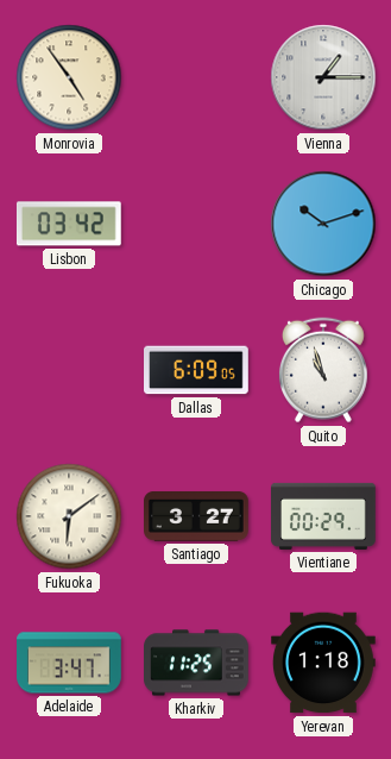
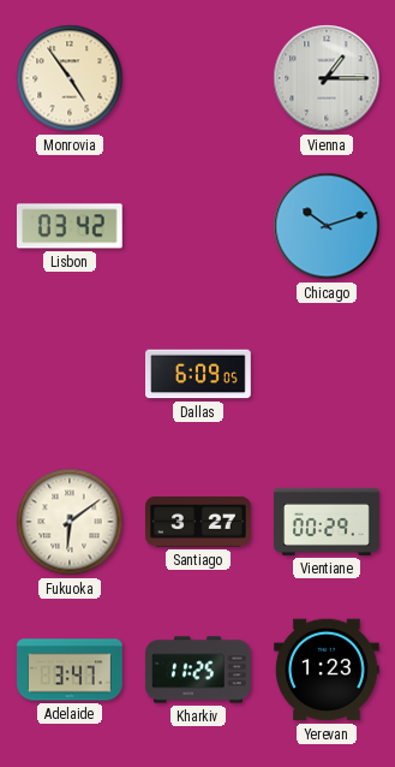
Quito: 10:57 -> none
Yerevan: 1:18 -> 1:23
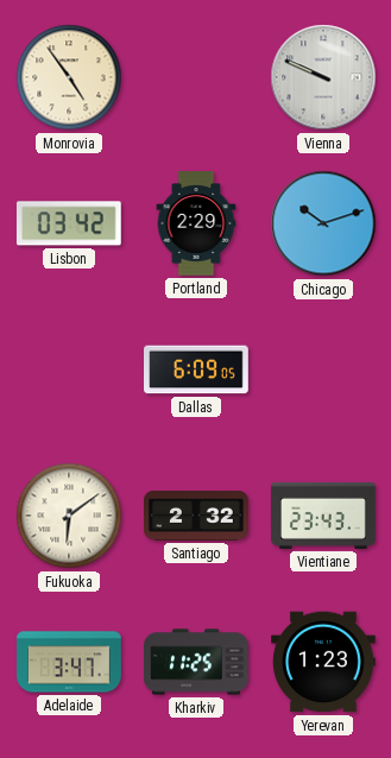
Vienna: 1:15 -> 9:49
Portland: none -> 2:29
Santiago: 3:27 -> 2:32
Vientiane: 00:29 -> 23:43
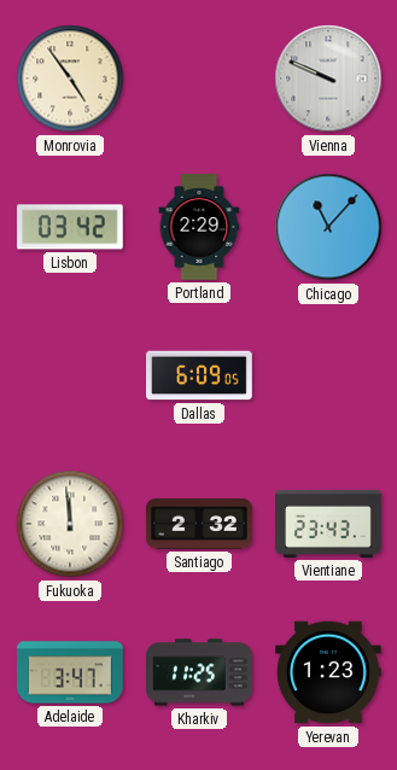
Chicago: 10:12 -> 11:07
Fukuoka: 6:09 -> 11:59
